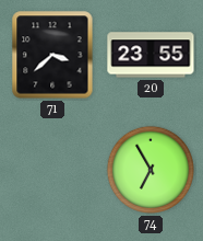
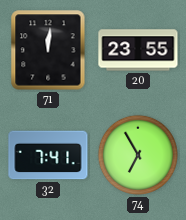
71: 3:38 -> 12:01
32: none -> 7:41
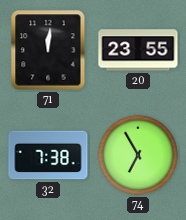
32: 7:41 -> 7:38
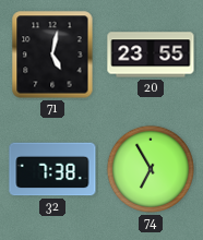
71: 12:01 -> 5:02
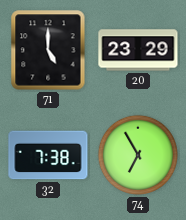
71: 5:02 -> 5:00
20: 23:55 -> 23:29
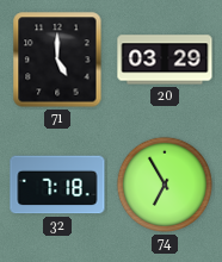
20: 23:29 -> 03:29
32: 7:38 -> 7:18
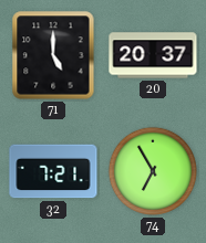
20: 03:29 -> 20:37
32: 7:18 -> 7:21
